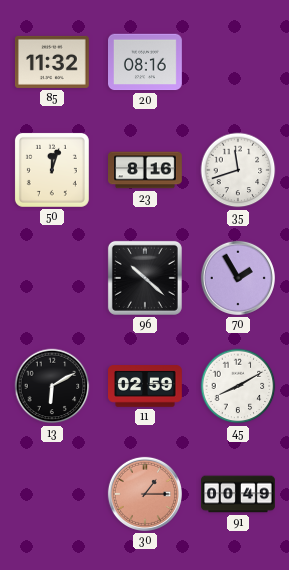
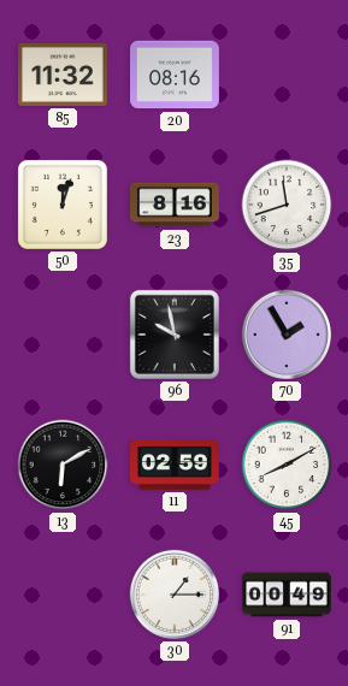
96: 10:22 -> 9:58
30 dial: salmon -> white
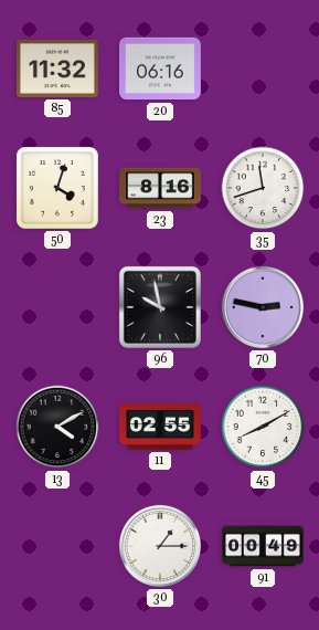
20: 08:16 -> 06:16
50: 12:03 -> 4:03
70: 1:55 -> 2:47
13: 6:10 -> 4:10
11: 02:59 -> 02:55
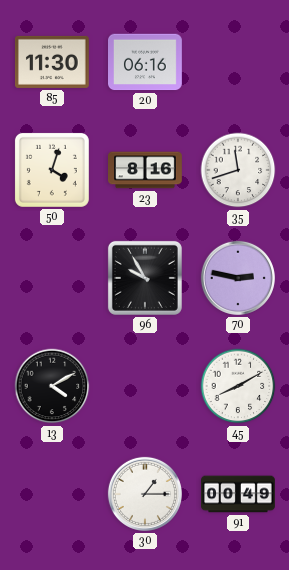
85: 11:32 -> 11:30
96: 9:58 -> 9:55
11: 02:55 -> none
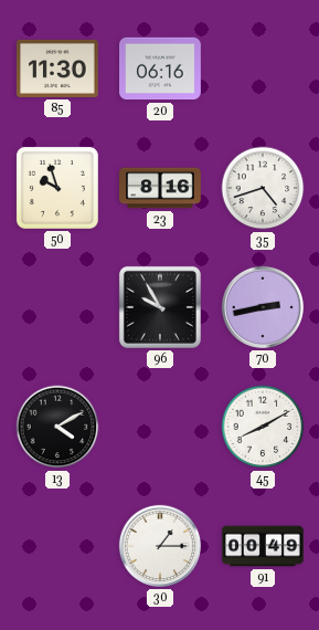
50: 4:03 -> 9:57
35: 11:42 -> 4:42
70: 2:47 -> 2:43
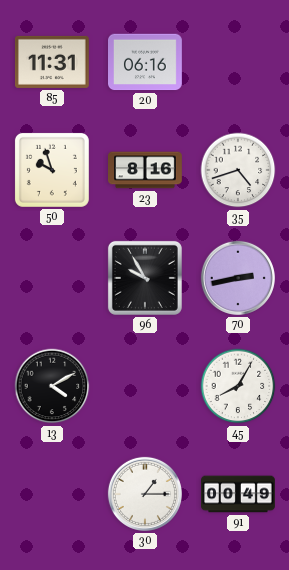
85: 11:30 -> 11:31
45: 8:10 -> 8:05
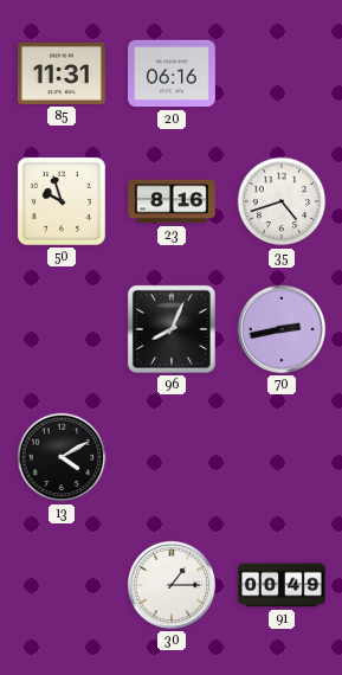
96: 9:55 -> 8:04
45: 8:05 -> none
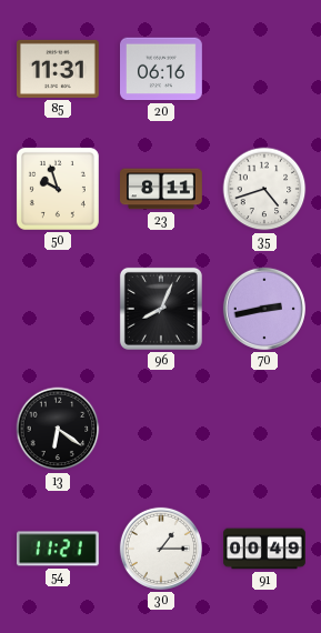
23: 8:16 -> 8:11
13: 4:10 -> 6:21
54: none -> 11:21
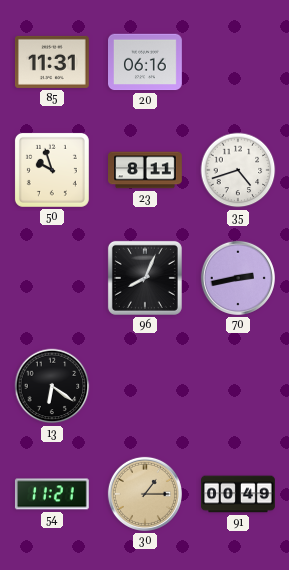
30 dial: white -> champagne
